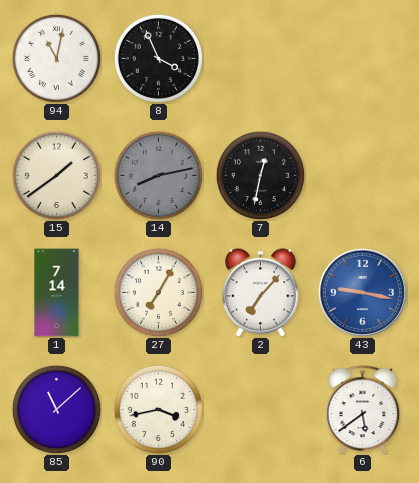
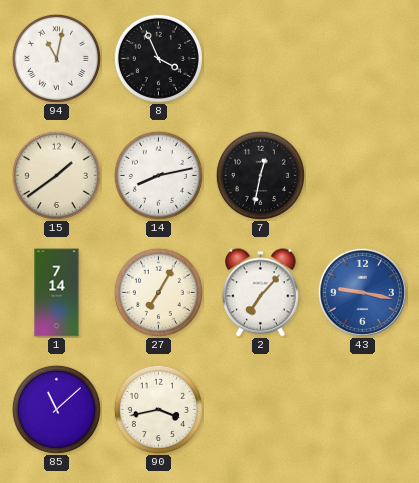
14 dial: grey -> white
6: 5:39 -> none
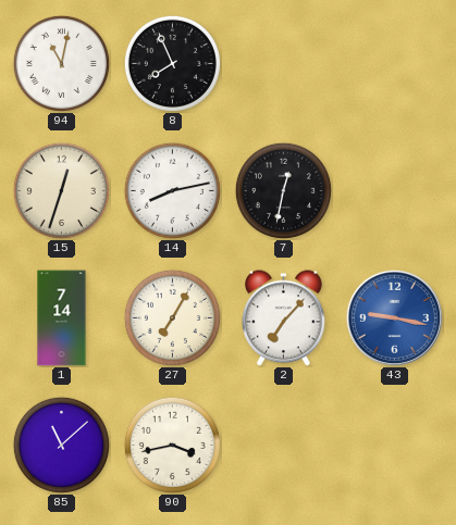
8: 3:56 -> 7:56
15: 1:39 -> 12:33
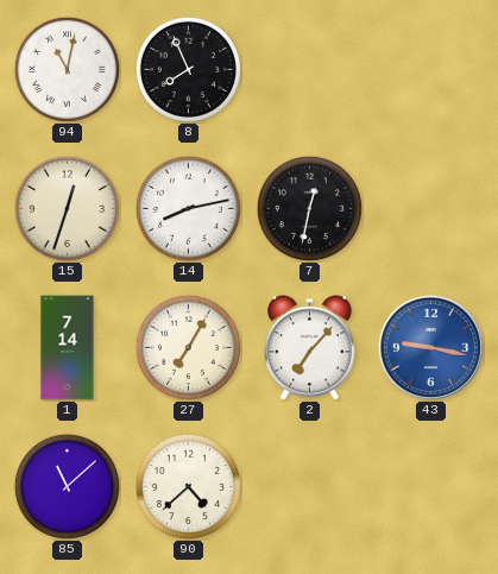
90: 3:43 -> 4:38
